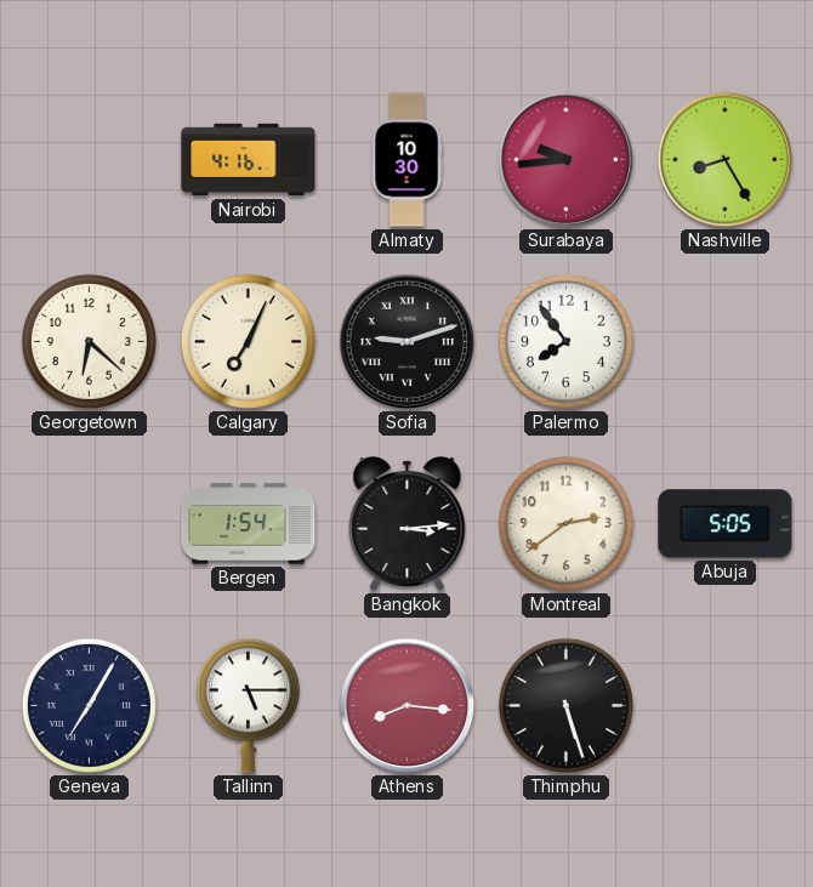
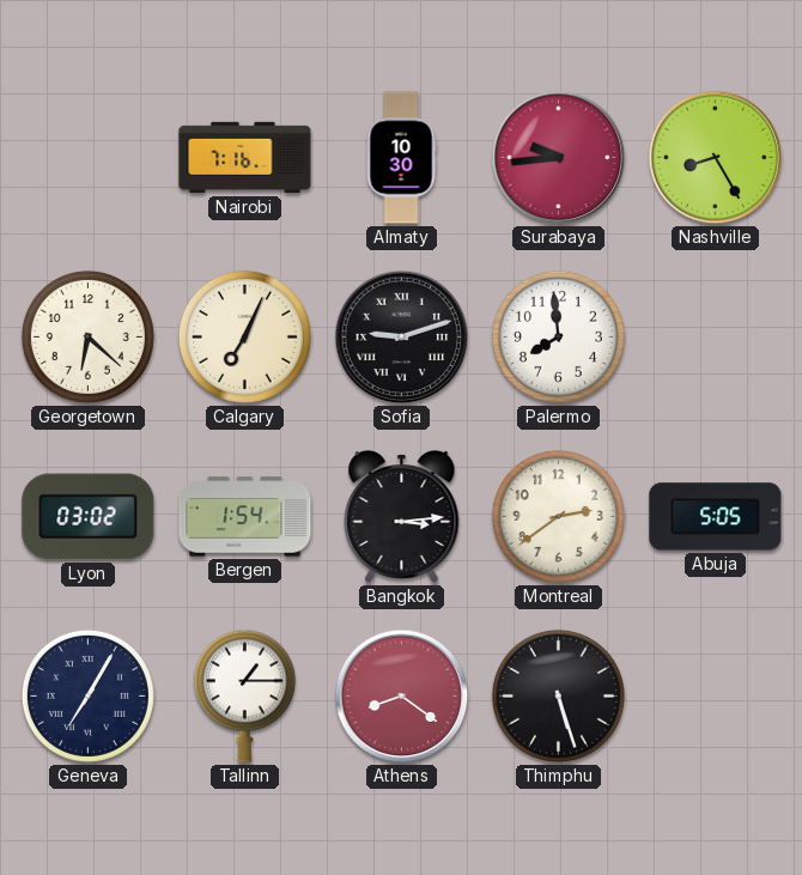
Nairobi: 4:16 -> 7:16
Palermo: 7:54 -> 7:59
Lyon: none -> 03:02
Tallinn: 5:15 -> 1:15
Athens: 8:16 -> 8:21
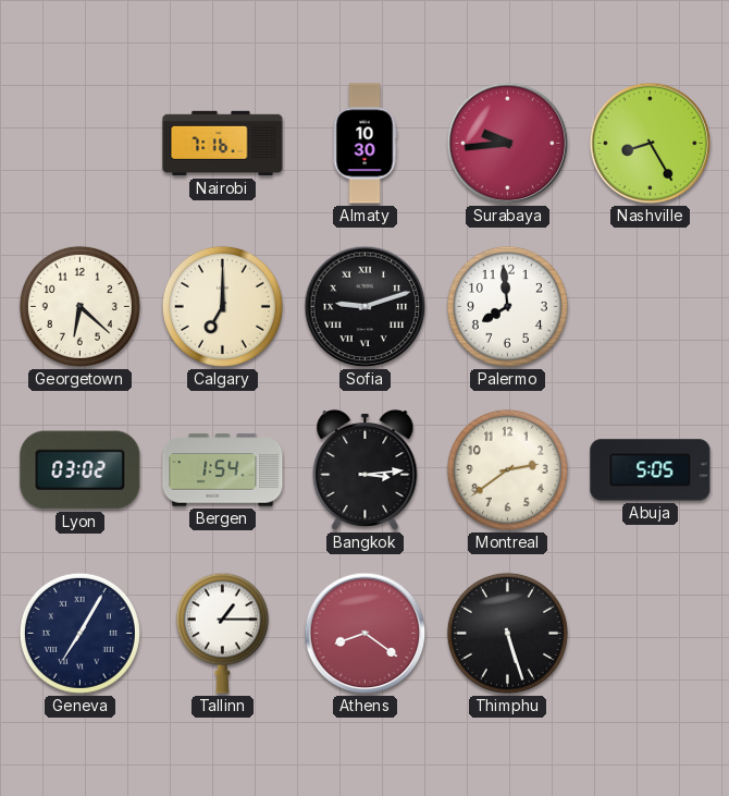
Calgary: 7:04 -> 7:00
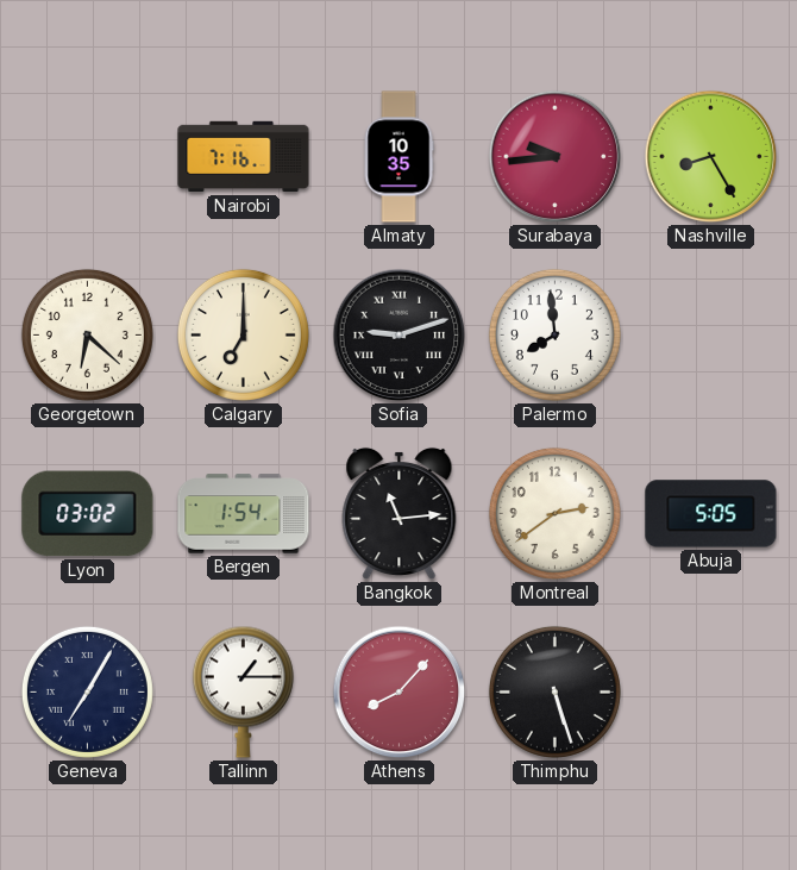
Almaty: 10:30 -> 10:35
Bangkok: 3:14 -> 11:14
Athens: 8:21 -> 8:07
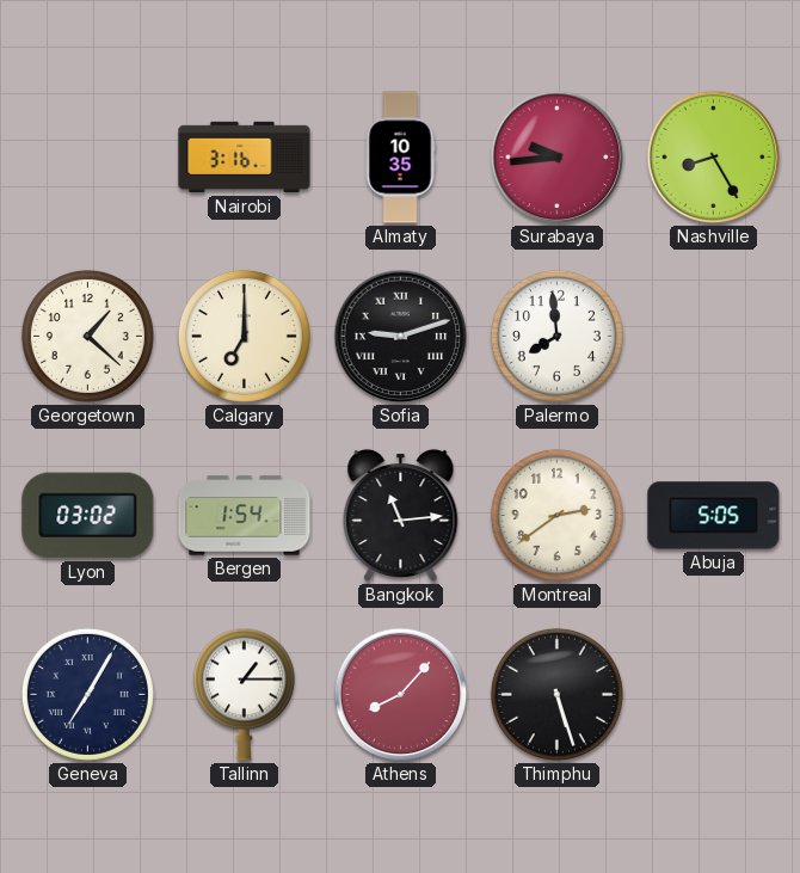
Nairobi: 7:16 -> 3:16
Georgetown: 6:22 -> 1:22
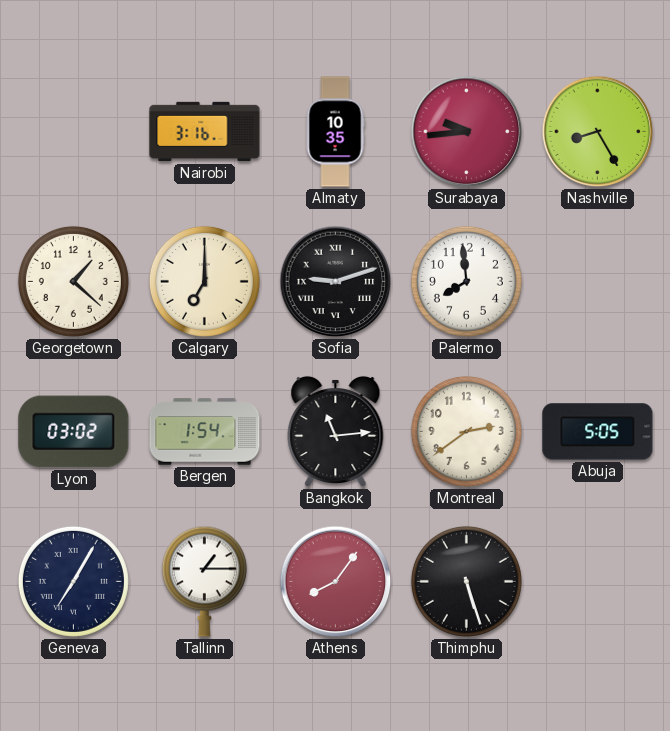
Athens: 8:07 -> 8:06
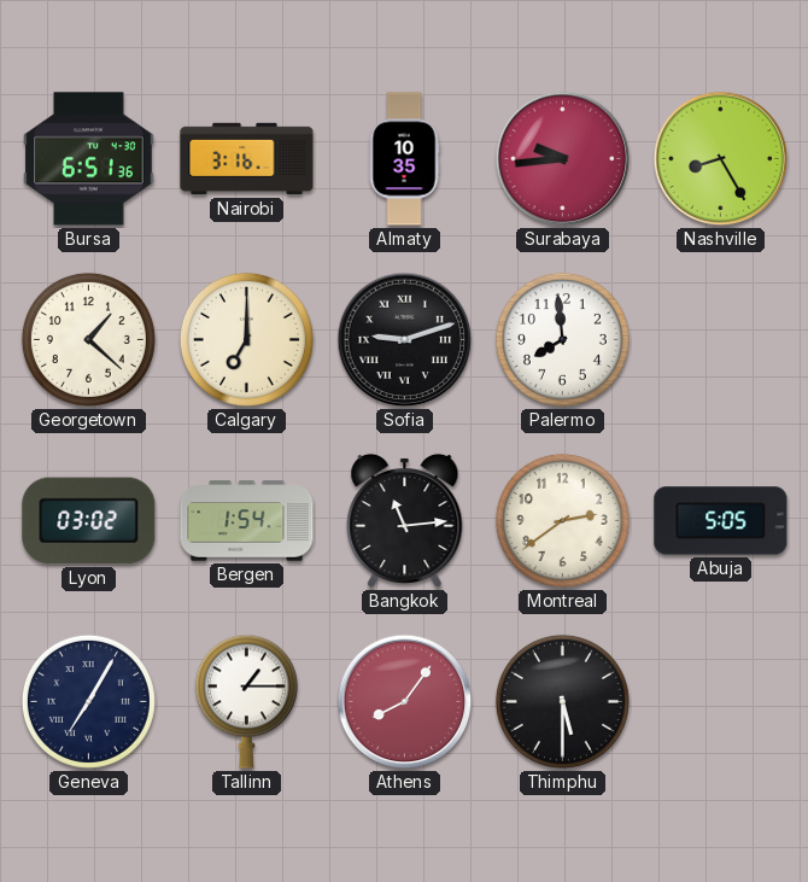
Bursa: none -> 6:51
Thimphu: 5:27 -> 5:30
